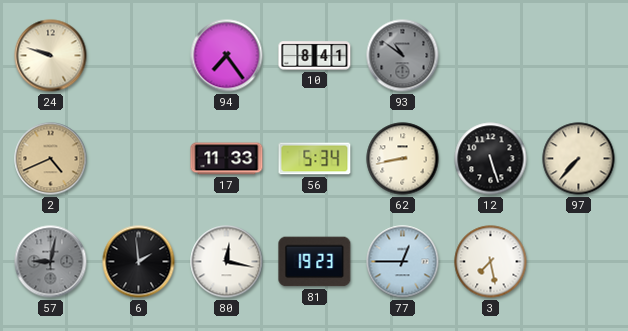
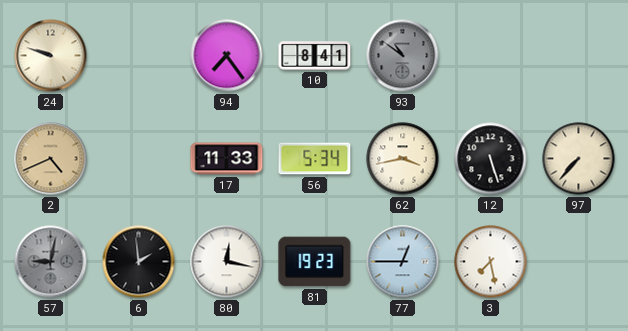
62: 8:43 -> 3:43
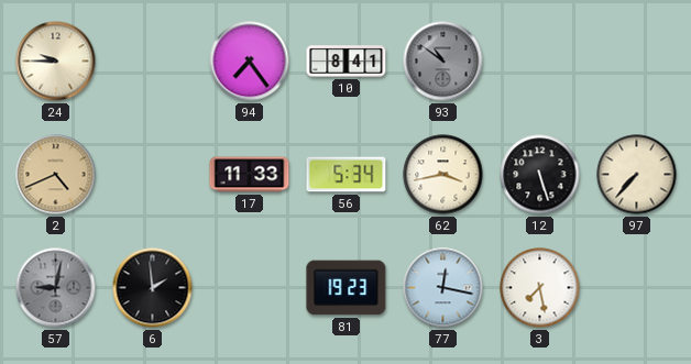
24: 9:48 -> 9:45
80: 12:17 -> none
77: 12:45 -> 12:17
